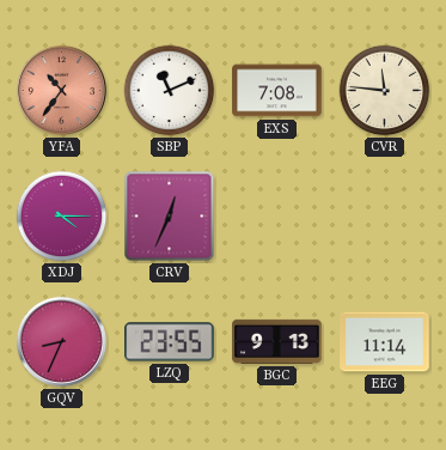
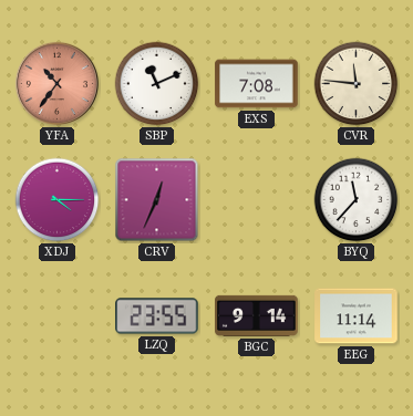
BYQ: none -> 11:37
GQV: 8:34 -> none
BGC: 9:13 -> 9:14
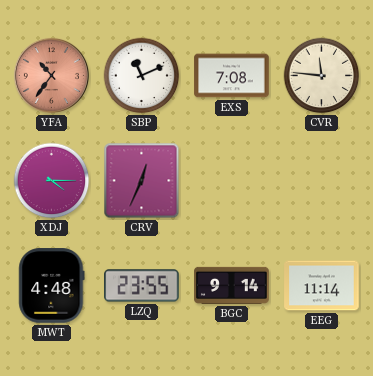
BYQ: 11:37 -> none
MWT: none -> 4:48
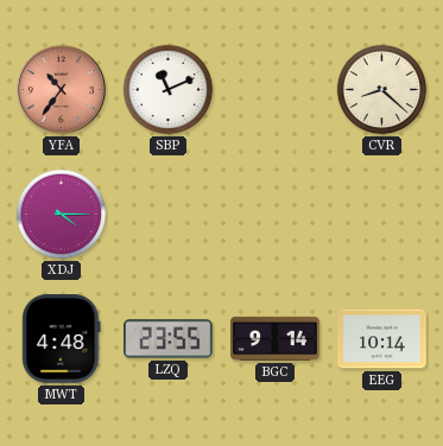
EXS: 7:08 -> none
CVR: 11:46 -> 8:22
CRV: 12:34 -> none
EEG: 11:14 -> 10:14
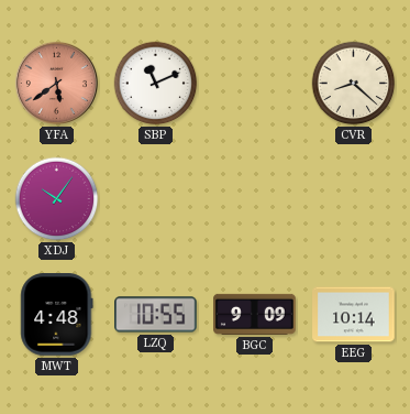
YFA: 10:36 -> 5:39
XDJ: 4:15 -> 10:06
LZQ: 23:55 -> 10:55
BGC: 9:14 -> 9:09
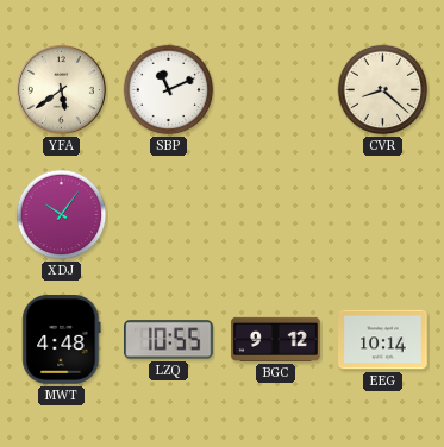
YFA dial: salmon -> cream
BGC: 9:09 -> 9:12
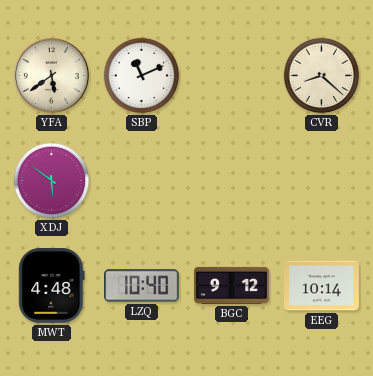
XDJ: 10:06 -> 5:51
LZQ: 10:55 -> 10:40
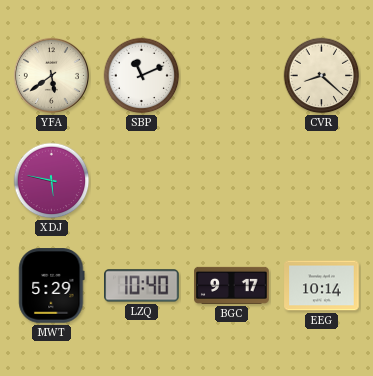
XDJ: 5:51 -> 5:47
MWT: 4:48 -> 5:29
BGC: 9:12 -> 9:17
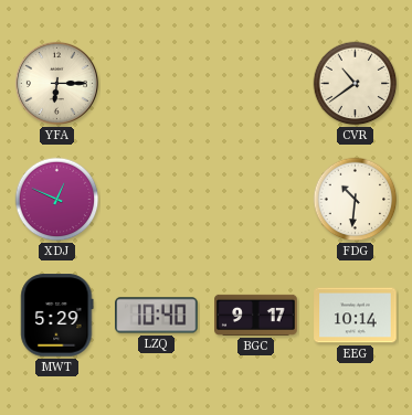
YFA: 5:39 -> 6:15
SBP: 11:11 -> none
CVR: 8:22 -> 10:39
XDJ: 5:47 -> 12:49
FDG: none -> 10:31
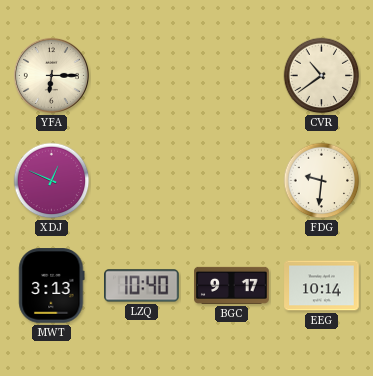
FDG: 10:31 -> 9:31
MWT: 5:29 -> 3:13
